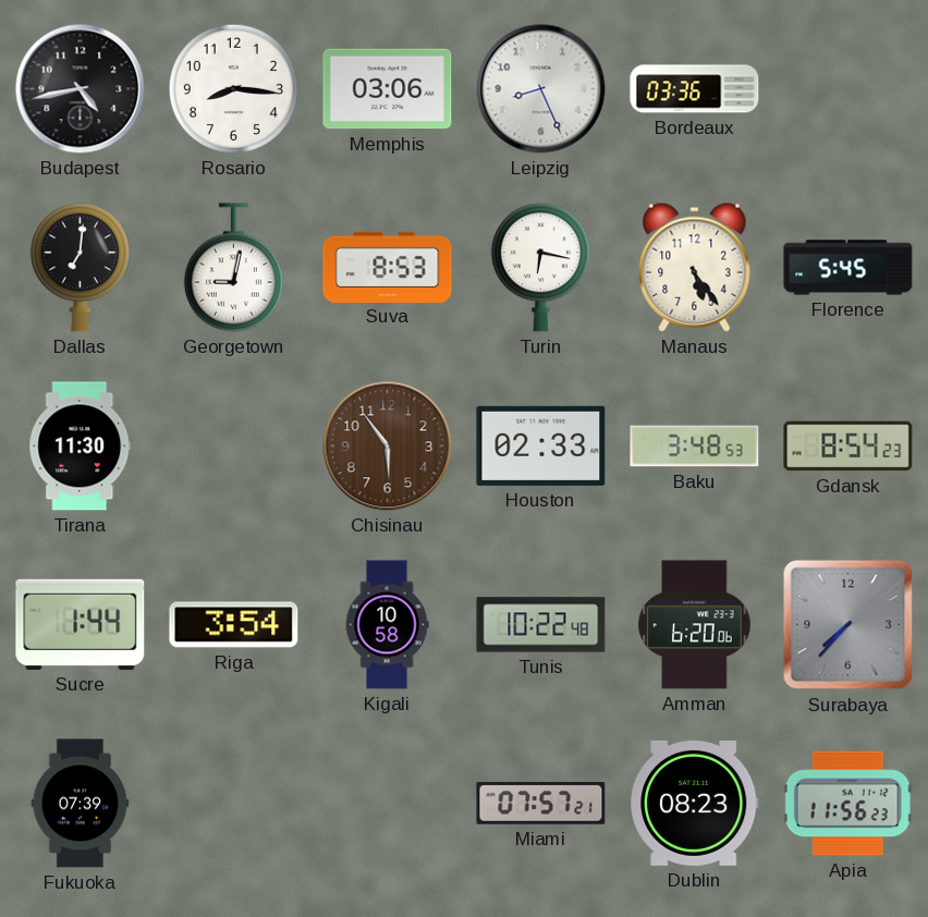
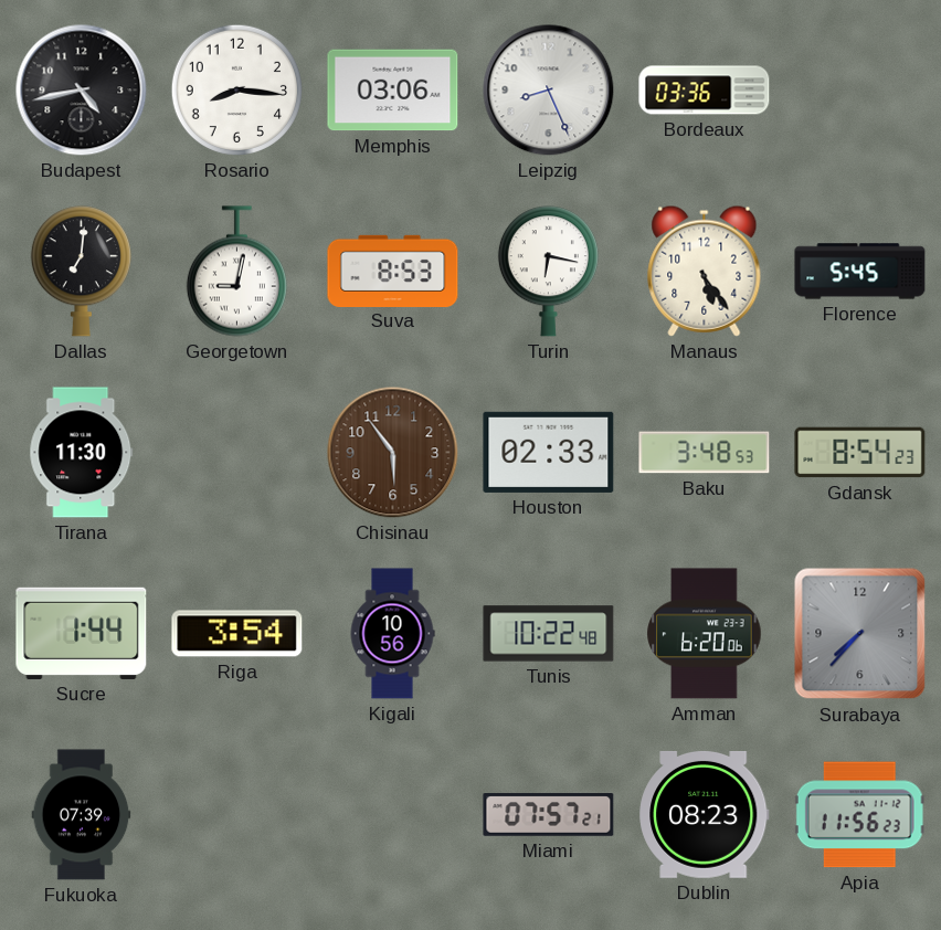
Kigali: 10:58 -> 10:56
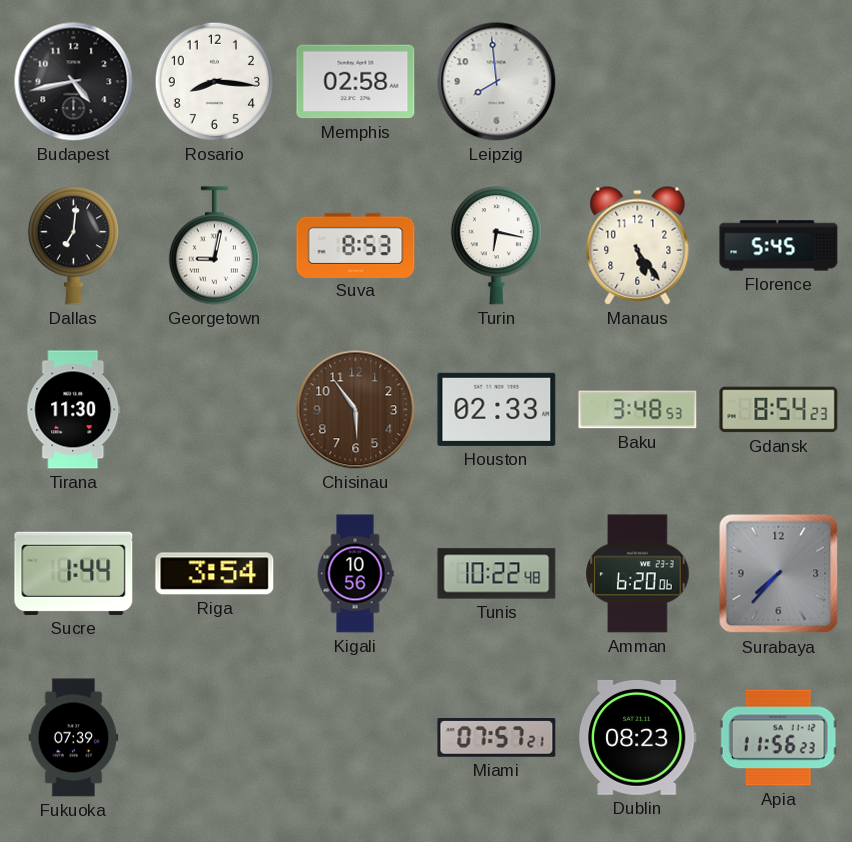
Memphis: 03:06 -> 02:58
Leipzig: 8:26 -> 7:59
Bordeaux: 03:36 -> none
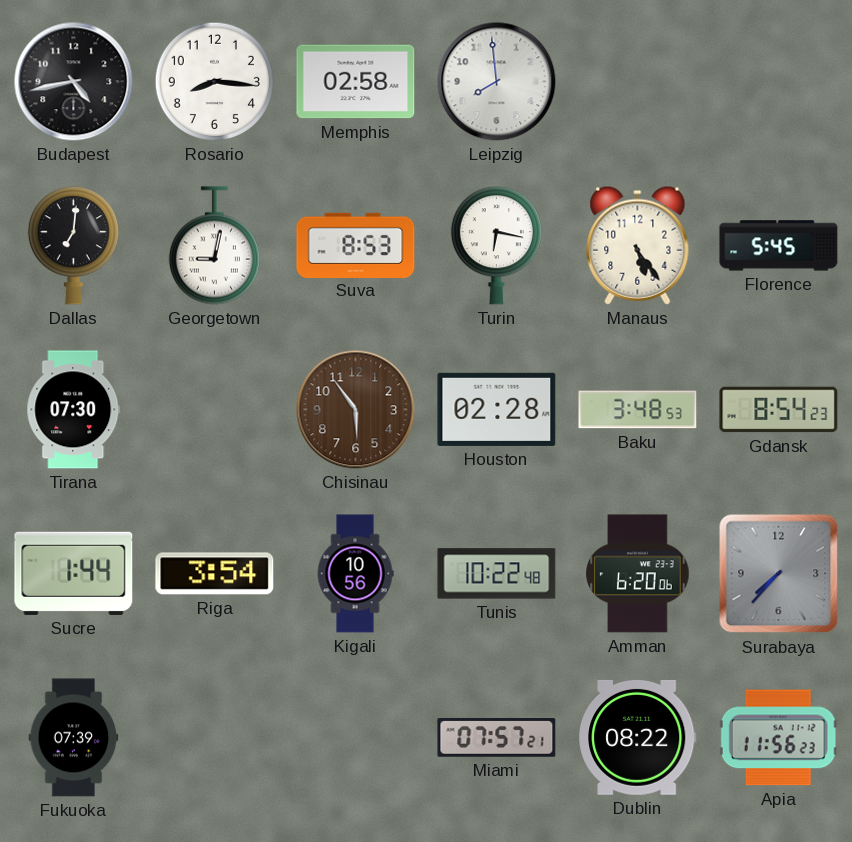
Tirana: 11:30 -> 07:30
Houston: 02:33 -> 02:28
Dublin: 08:23 -> 08:22
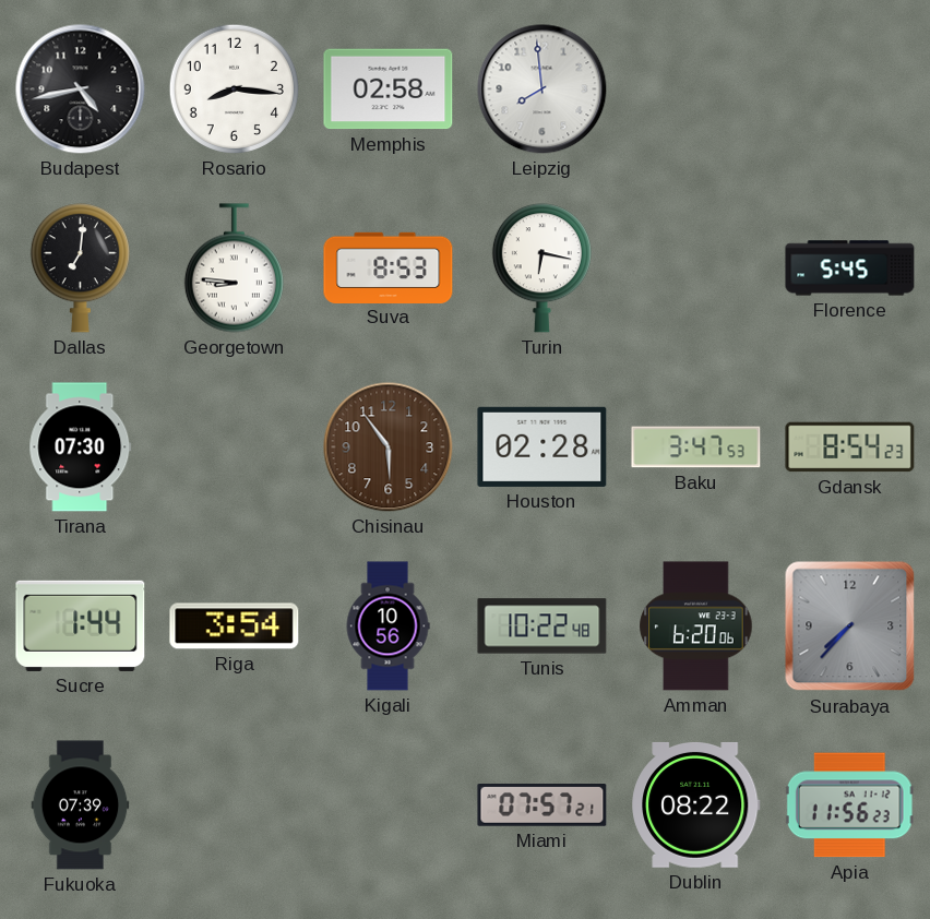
Georgetown: 9:02 -> 8:46
Manaus: 5:24 -> none
Baku: 3:48 -> 3:47
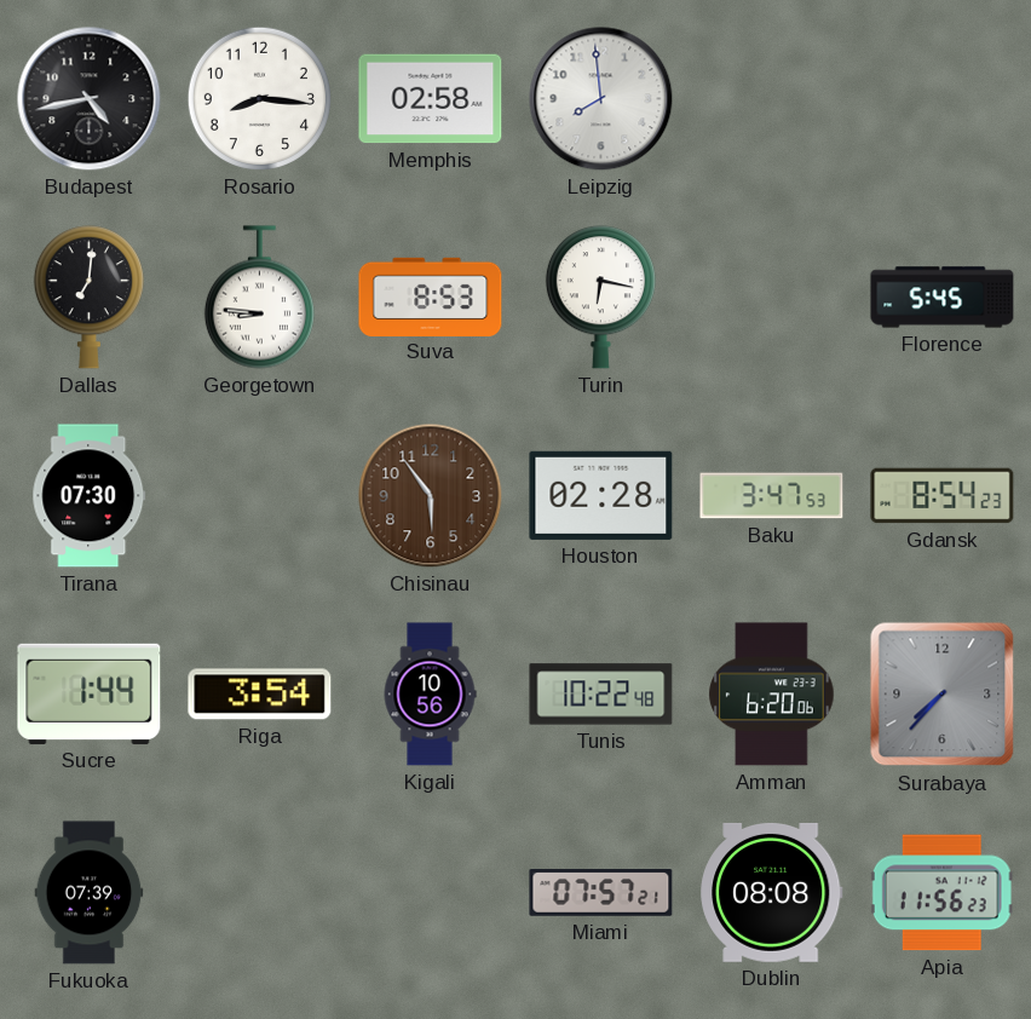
Dublin: 08:22 -> 08:08
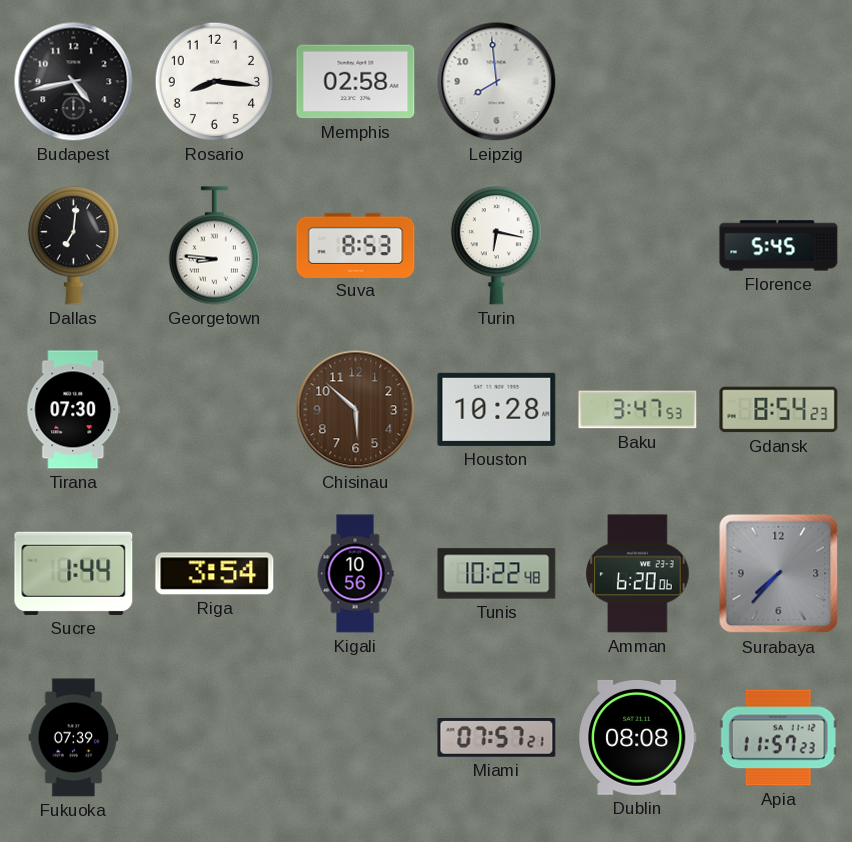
Chisinau: 5:54 -> 5:52
Houston: 02:28 -> 10:28
Apia: 11:56 -> 11:57
